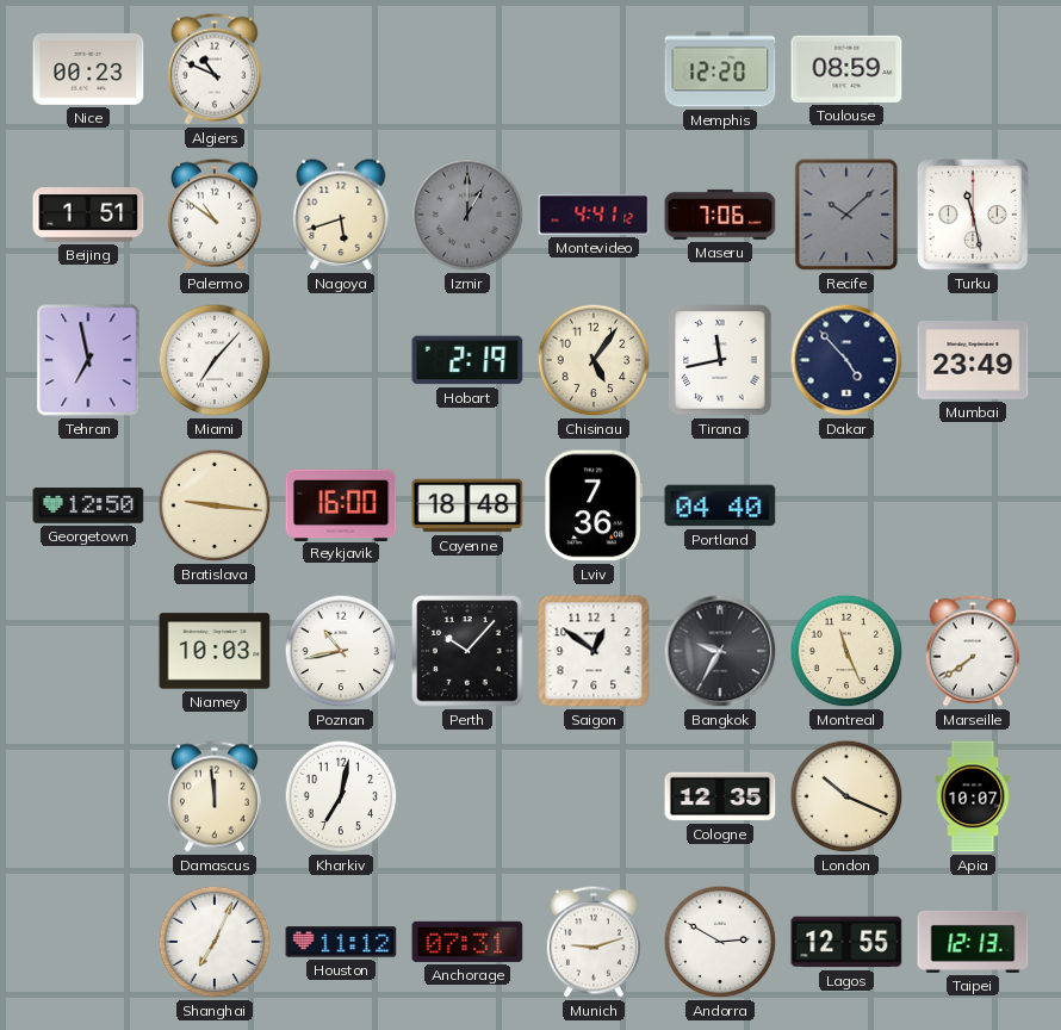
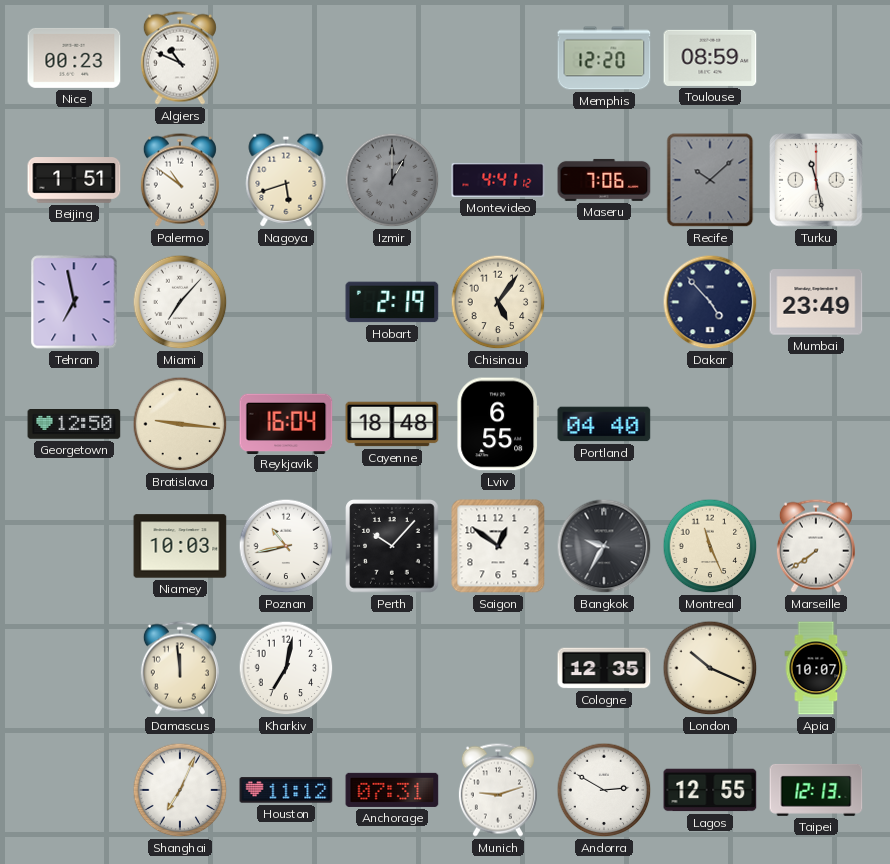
Tirana: 11:43 -> none
Reykjavik: 16:00 -> 16:04
Lviv: 7:36 -> 6:55
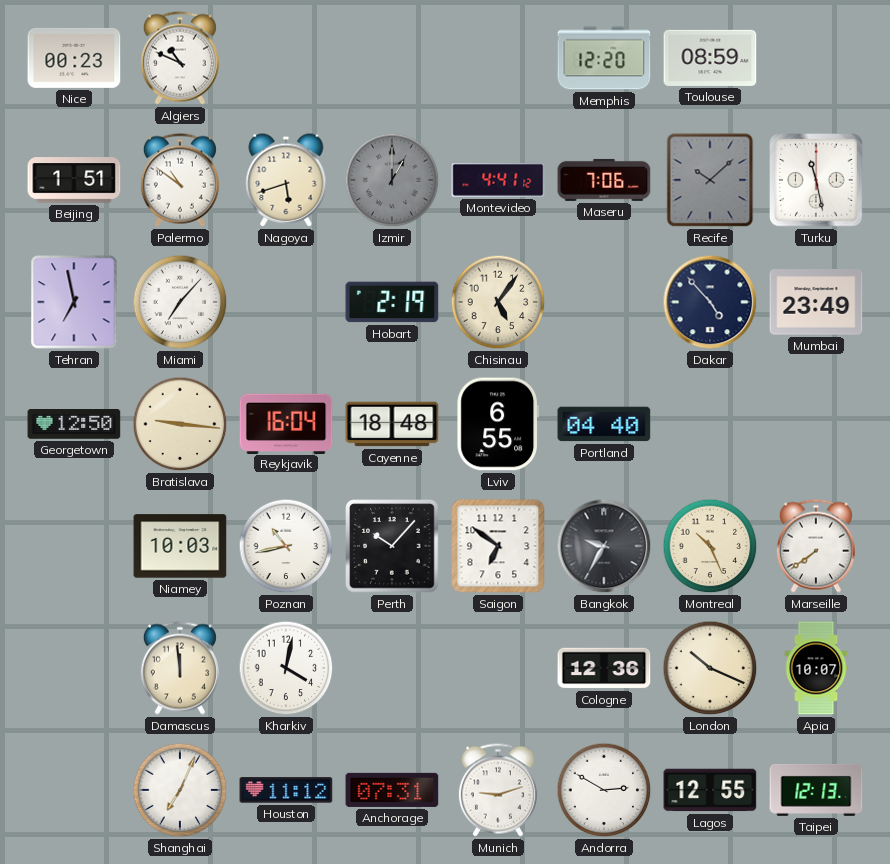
Saigon: 12:51 -> 6:51
Montreal: 11:26 -> 10:26
Kharkiv: 7:02 -> 4:02
Cologne: 12:35 -> 12:36
